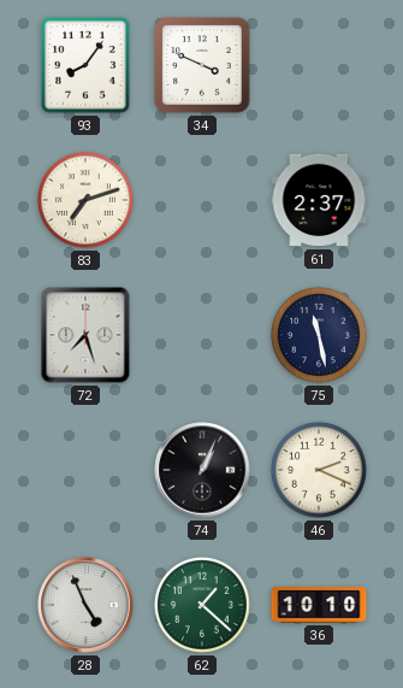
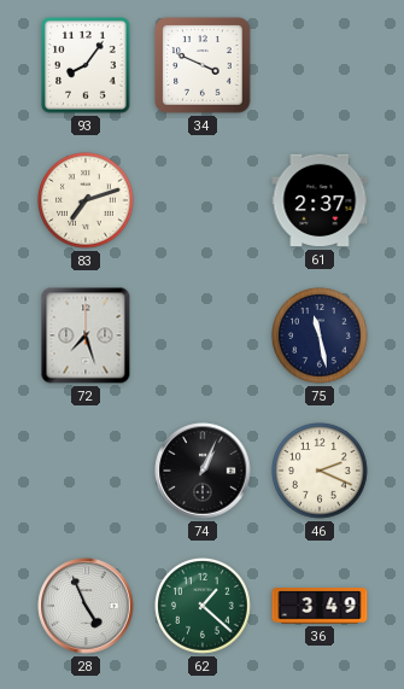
36: 10:10 -> 3:49
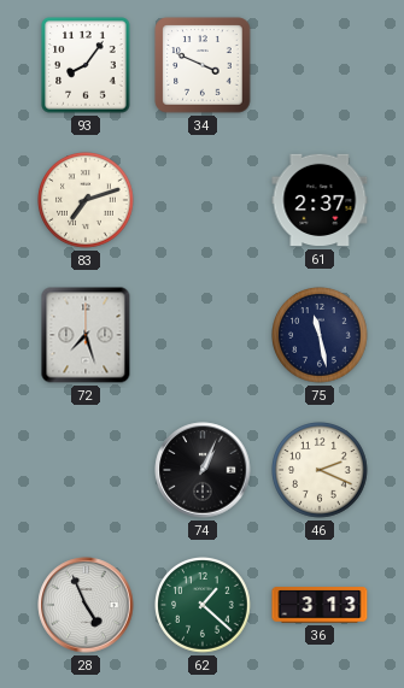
36: 3:49 -> 3:13
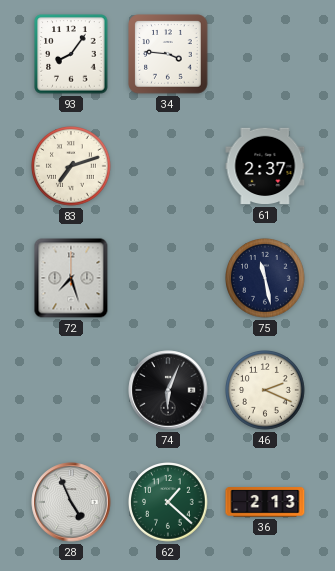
34: 3:49 -> 3:46
74: 1:04 -> 6:04
36: 3:13 -> 2:13
